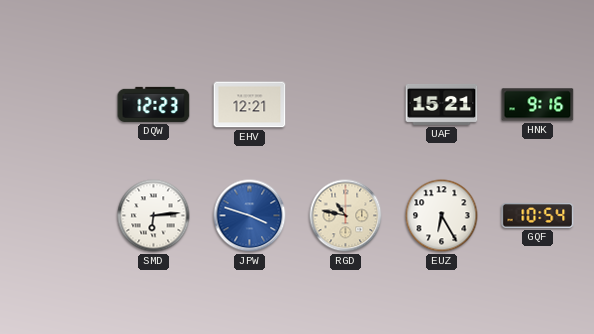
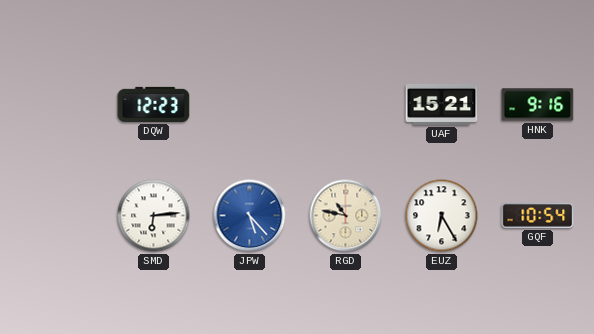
EHV: 12:21 -> none
JPW: 3:48 -> 5:23
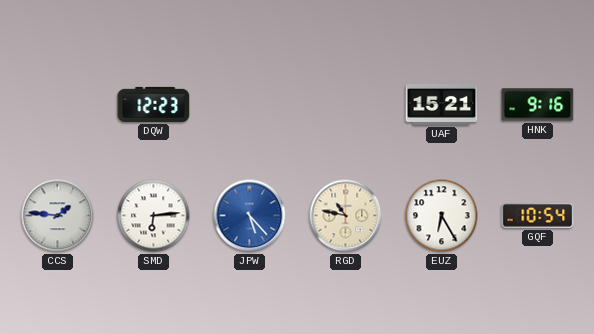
CCS: none -> 1:46
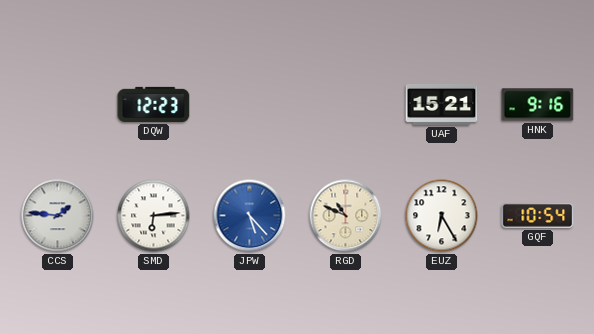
RGD: 10:47 -> 10:49
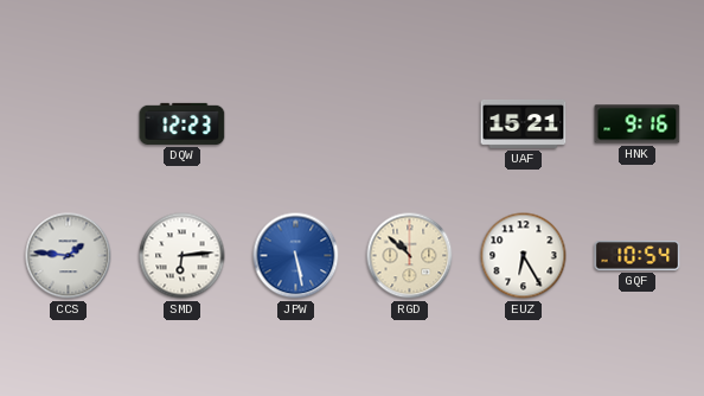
JPW: 5:23 -> 5:28
RGD: 10:49 -> 10:52
